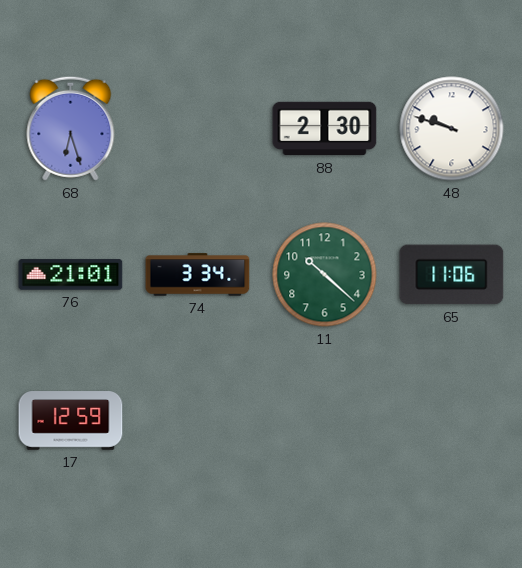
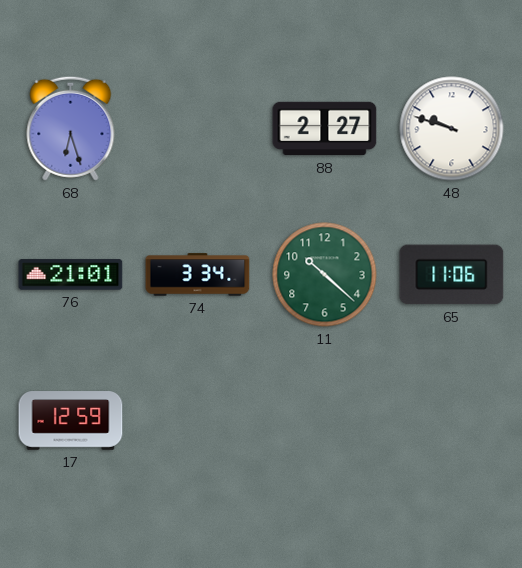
88: 2:30 -> 2:27
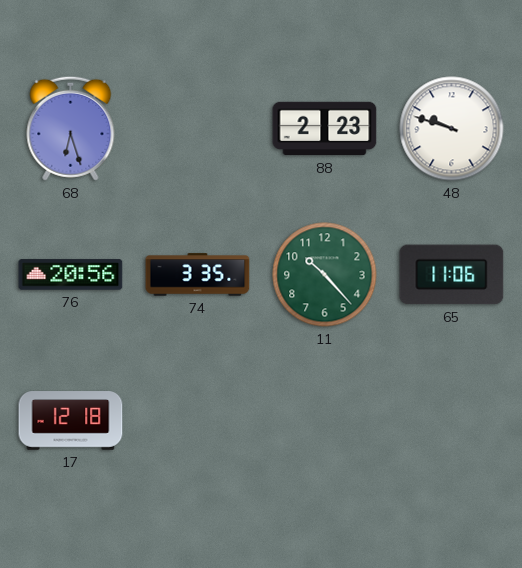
88: 2:27 -> 2:23
76: 21:01 -> 20:56
74: 3:34 -> 3:35
11: 10:22 -> 10:23
17: 12:59 -> 12:18
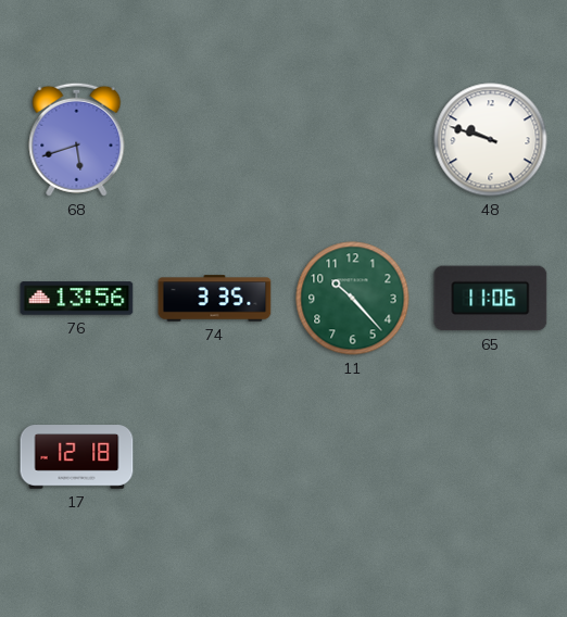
68: 6:27 -> 5:42
88: 2:23 -> none
76: 20:56 -> 13:56
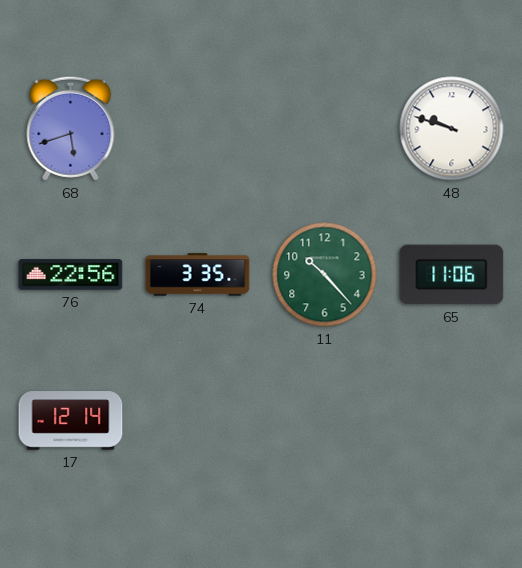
76: 13:56 -> 22:56
17: 12:18 -> 12:14
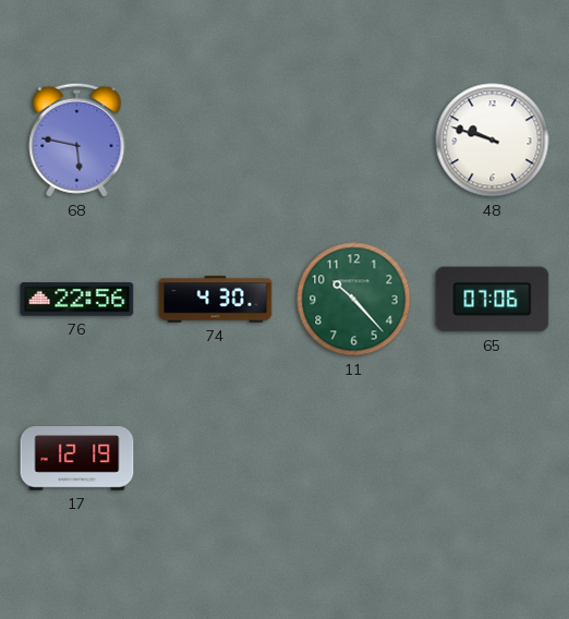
68: 5:42 -> 5:47
74: 3:35 -> 4:30
65: 11:06 -> 07:06
17: 12:14 -> 12:19
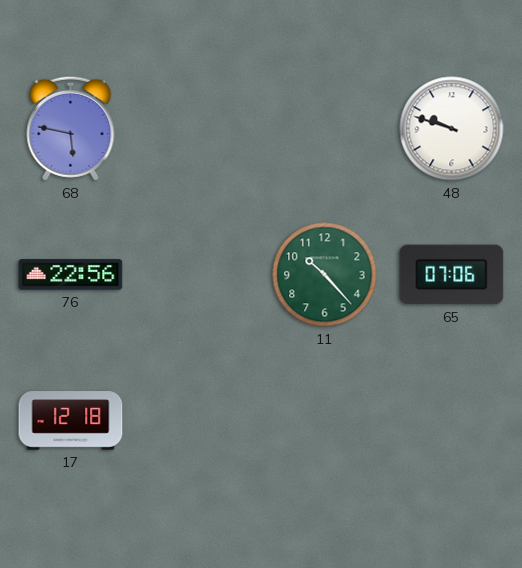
74: 4:30 -> none
17: 12:19 -> 12:18
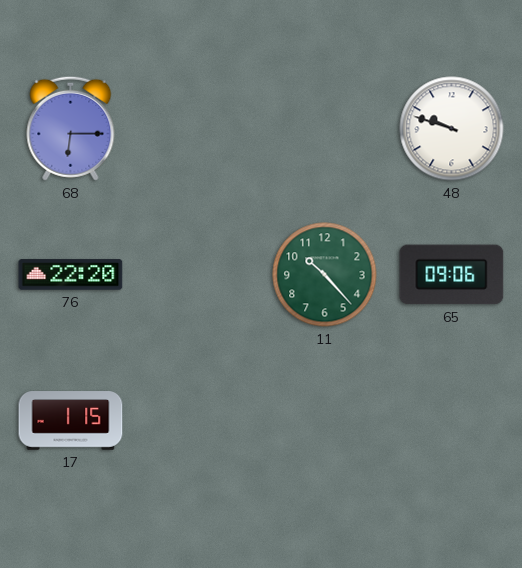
68: 5:47 -> 6:15
76: 22:56 -> 22:20
65: 07:06 -> 09:06
17: 12:18 -> 1:15
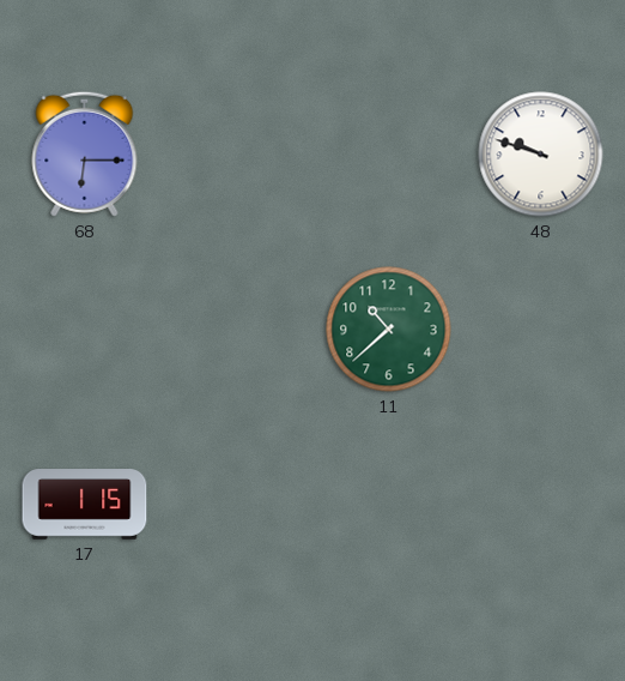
76: 22:20 -> none
11: 10:23 -> 10:38
65: 09:06 -> none
